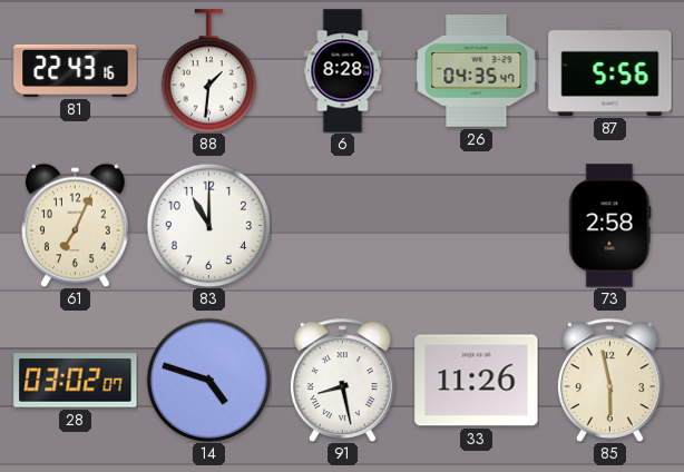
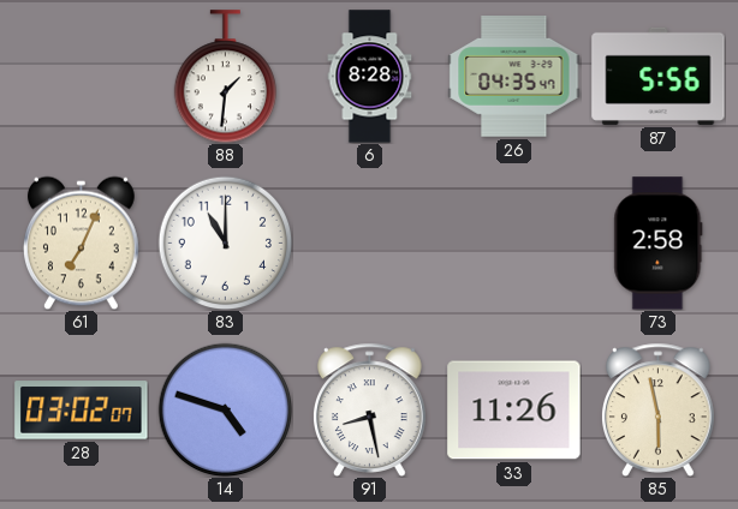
81: 22:43 -> none
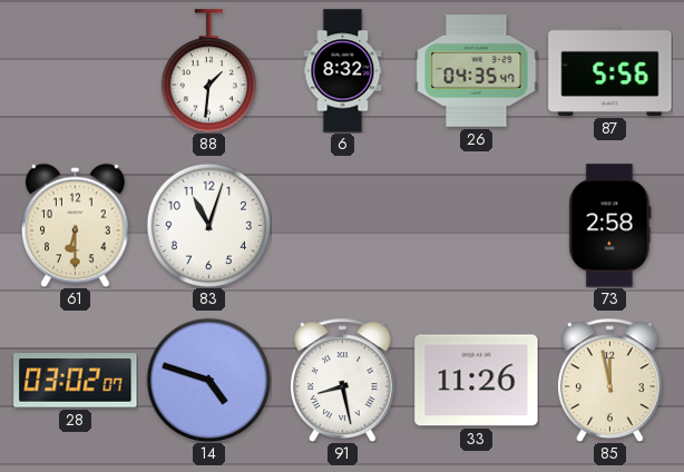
6: 8:28 -> 8:32
61: 7:04 -> 6:30
83: 11:00 -> 11:03
85: 5:58 -> 11:58
